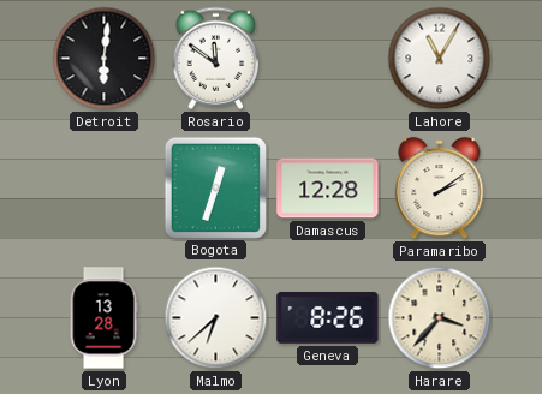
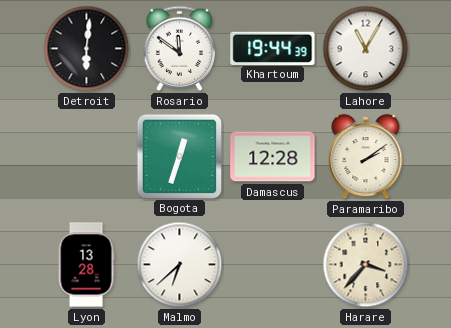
Khartoum: none -> 19:44
Geneva: 8:26 -> none
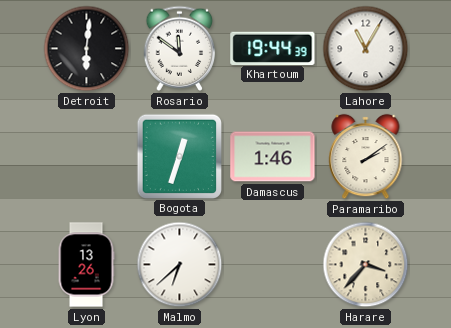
Damascus: 12:28 -> 1:46
Lyon: 13:28 -> 13:26
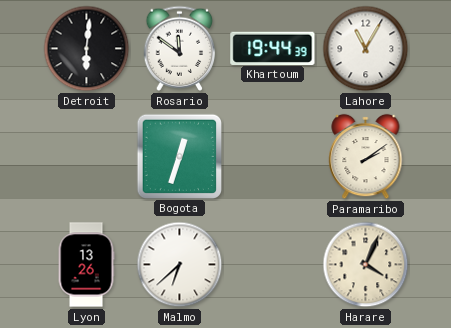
Damascus: 1:46 -> none
Harare: 3:37 -> 4:04
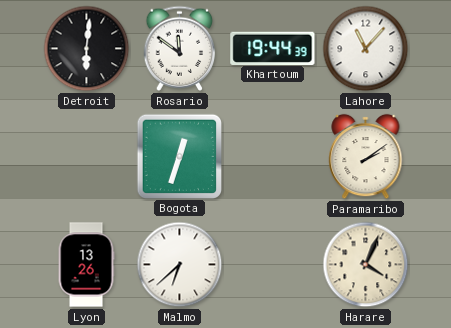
Lahore: 11:05 -> 11:07
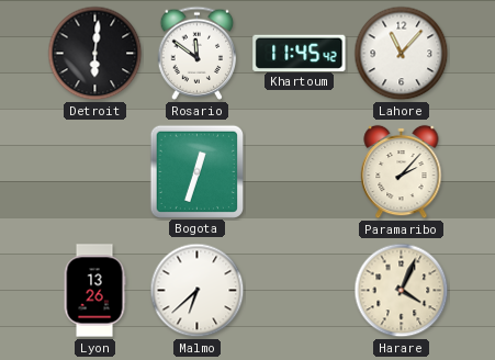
Khartoum: 19:44 -> 11:45
Paramaribo: 2:09 -> 2:07
